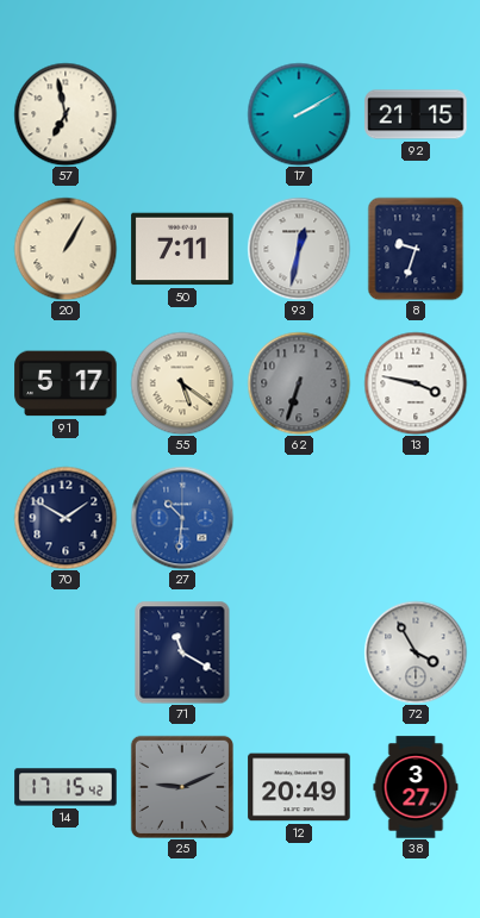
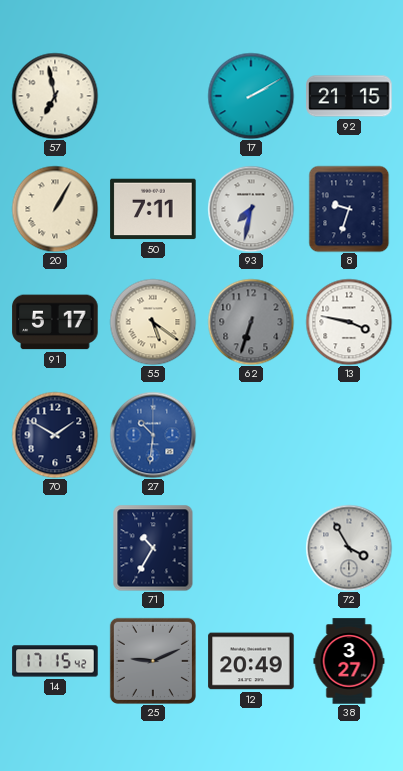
93: 12:32 -> 7:32
71: 11:20 -> 10:35
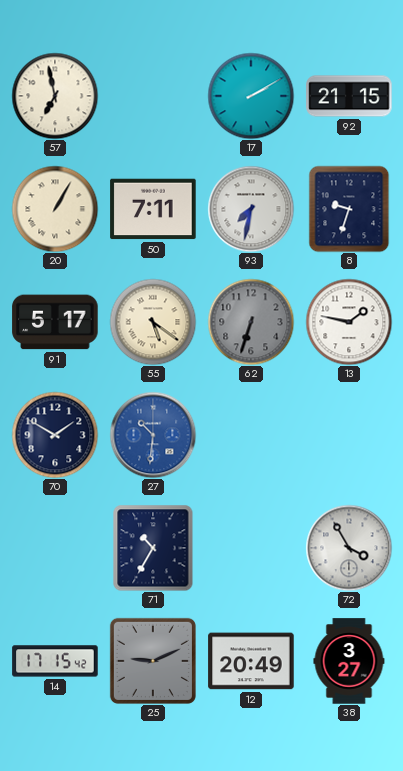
13: 3:47 -> 1:47
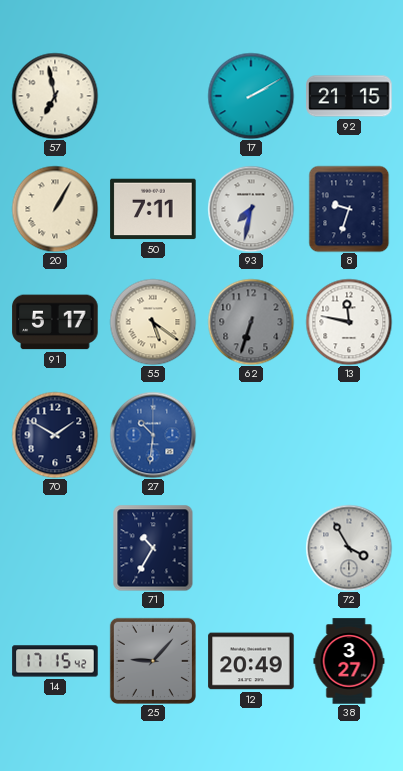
13: 1:47 -> 11:47
25: 9:11 -> 9:07
